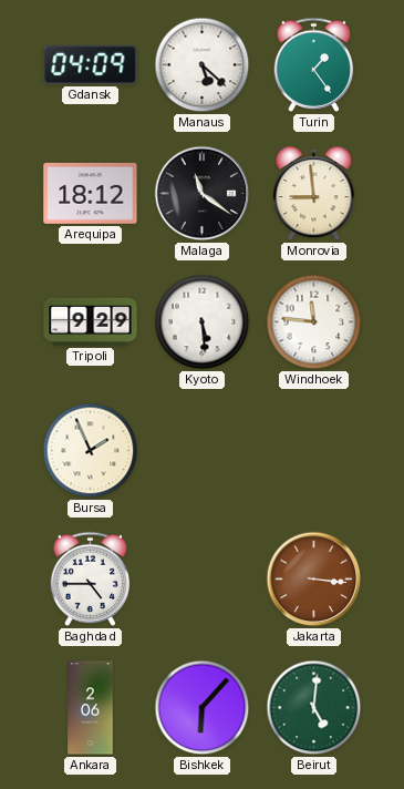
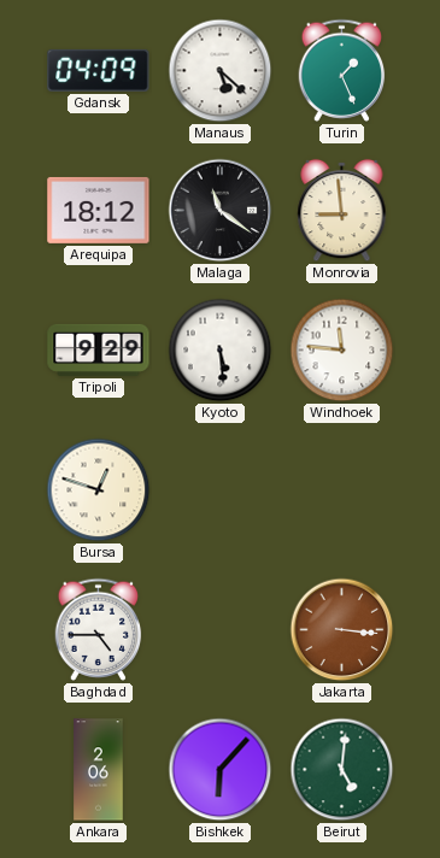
Turin: 1:24 -> 1:26
Bursa: 1:56 -> 12:48
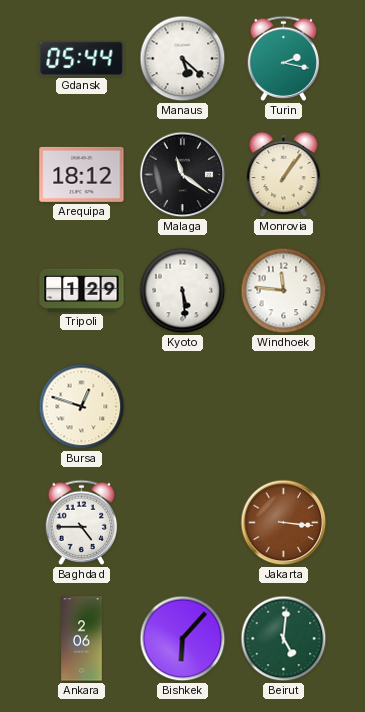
Gdansk: 04:09 -> 05:44
Turin: 1:26 -> 2:17
Monrovia: 8:59 -> 1:06
Tripoli: 9:29 -> 1:29
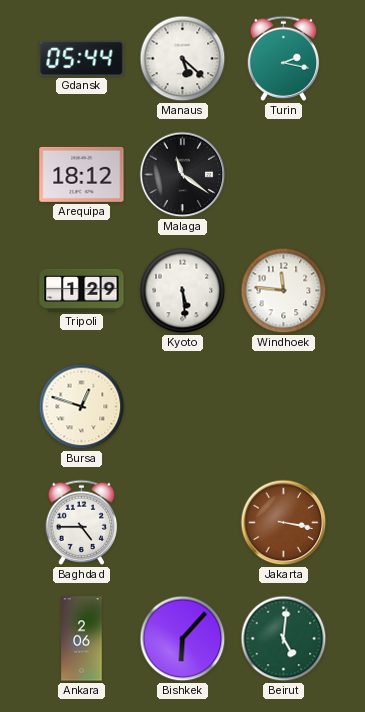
Monrovia: 1:06 -> none
Jakarta: 3:16 -> 3:17
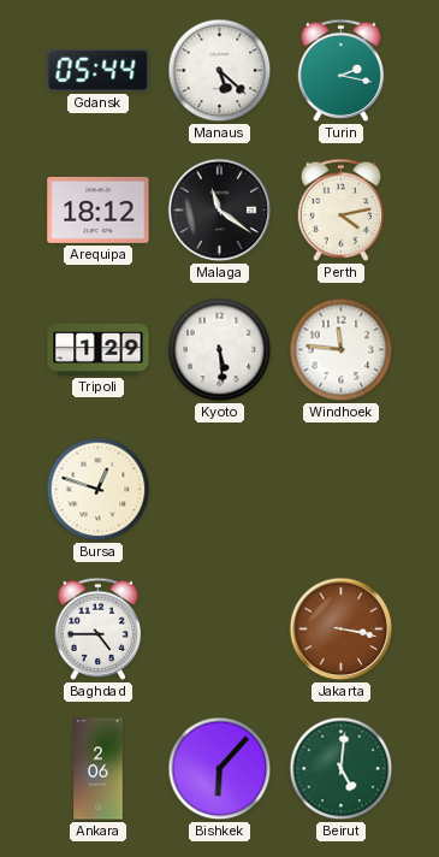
Perth: none -> 4:13
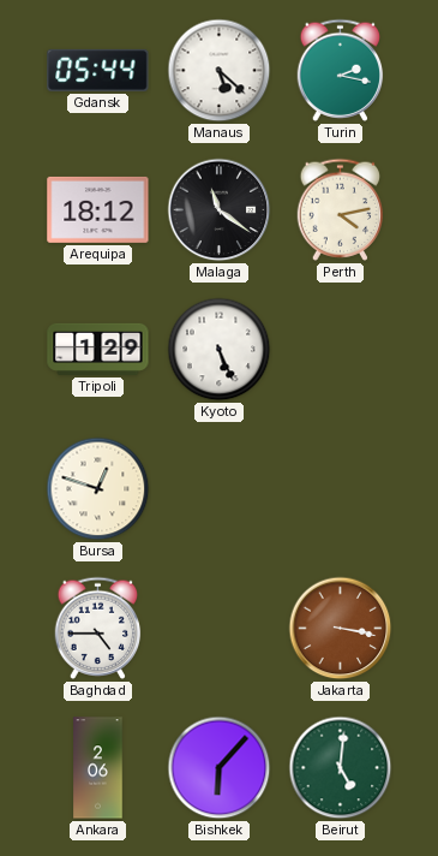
Kyoto: 5:29 -> 5:26
Windhoek: 11:46 -> none
